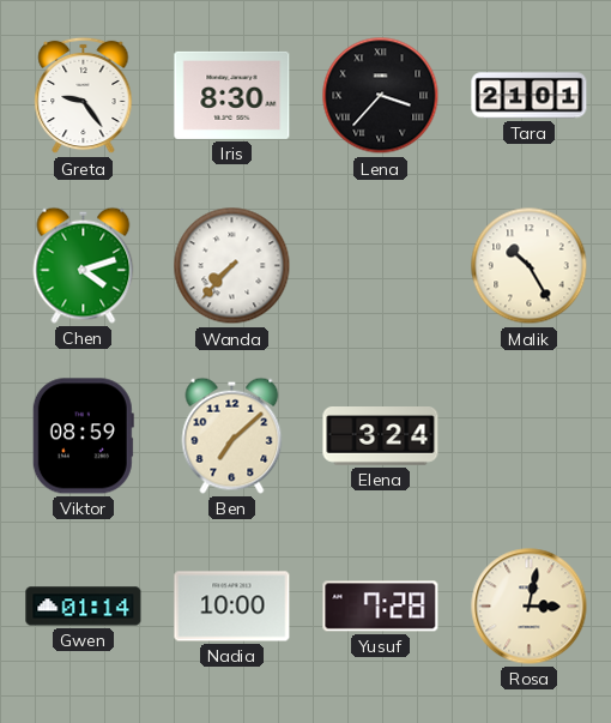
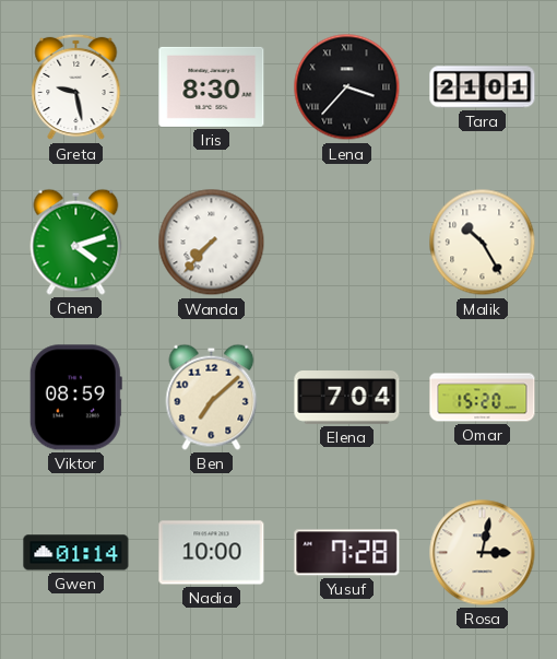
Greta: 9:24 -> 9:28
Elena: 3:24 -> 7:04
Omar: none -> 15:20
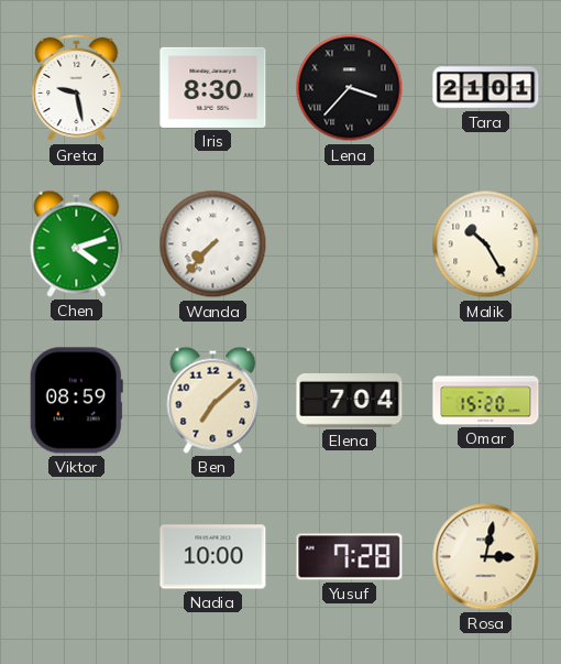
Gwen: 01:14 -> none
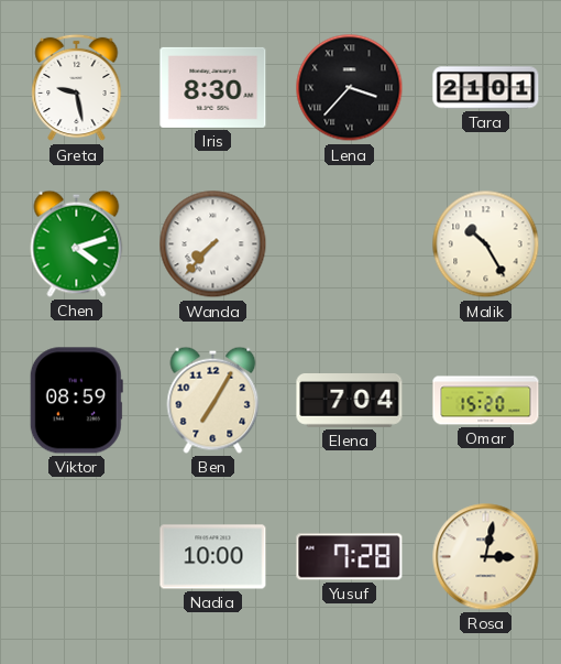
Ben: 7:08 -> 7:05
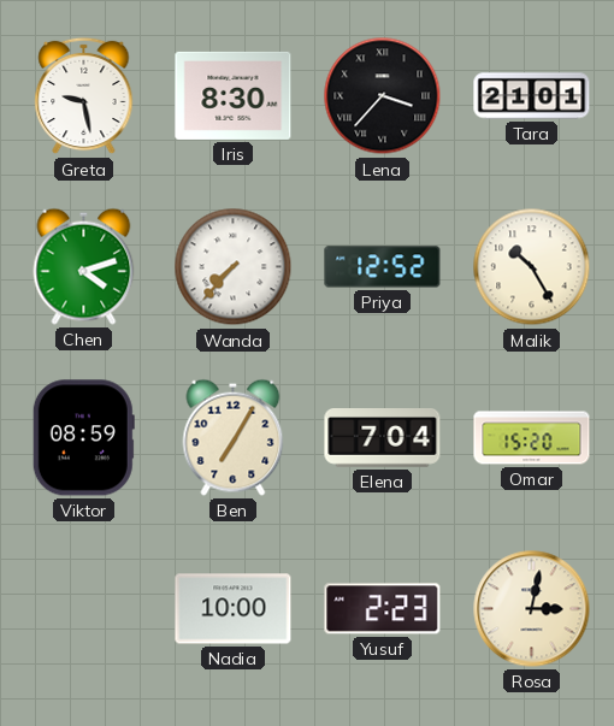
Priya: none -> 12:52
Yusuf: 7:28 -> 2:23
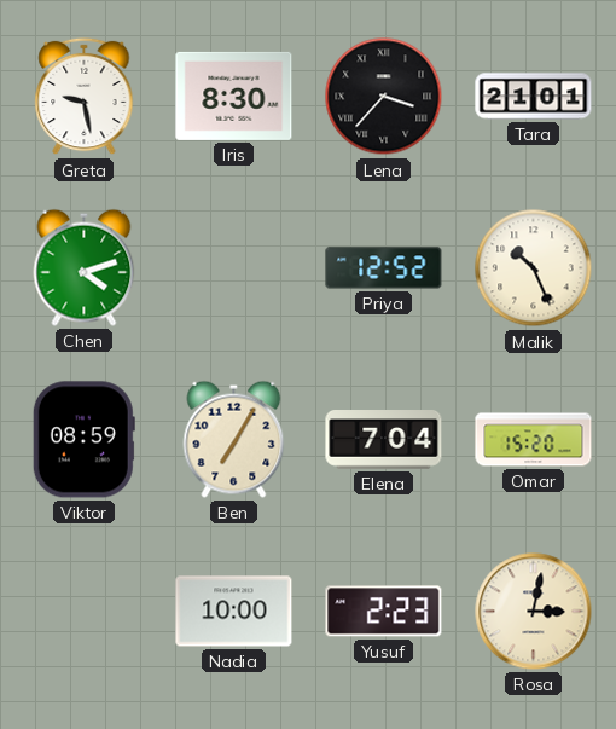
Wanda: 7:37 -> none
Malik: 10:25 -> 10:26
